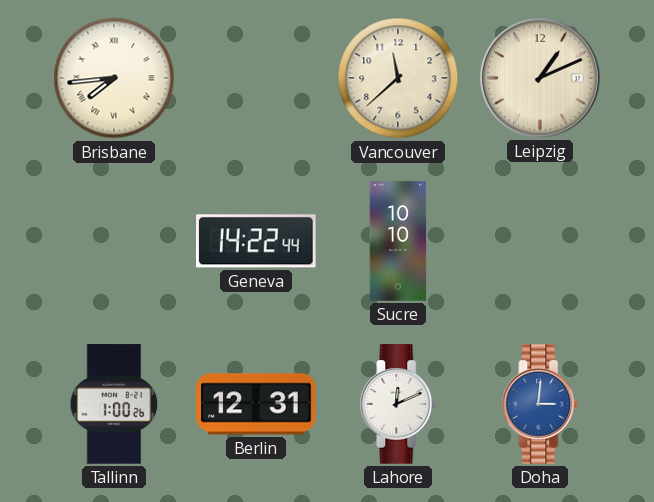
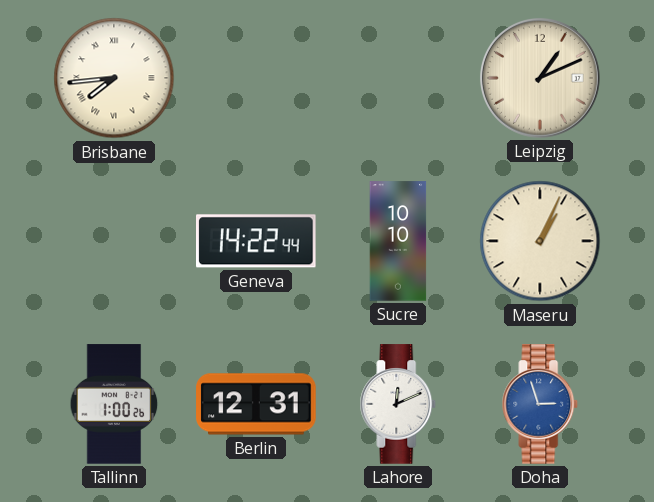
Vancouver: 11:38 -> none
Maseru: none -> 1:04
Doha: 3:01 -> 2:57
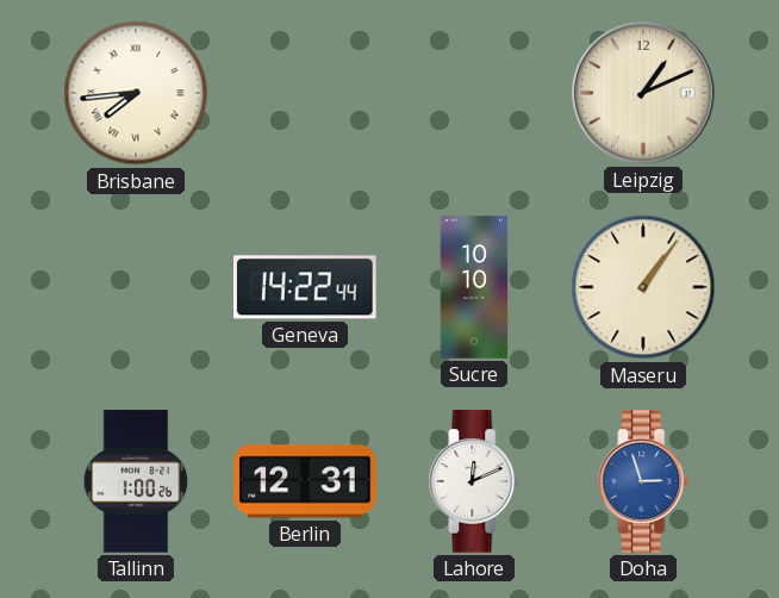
Maseru: 1:04 -> 1:06
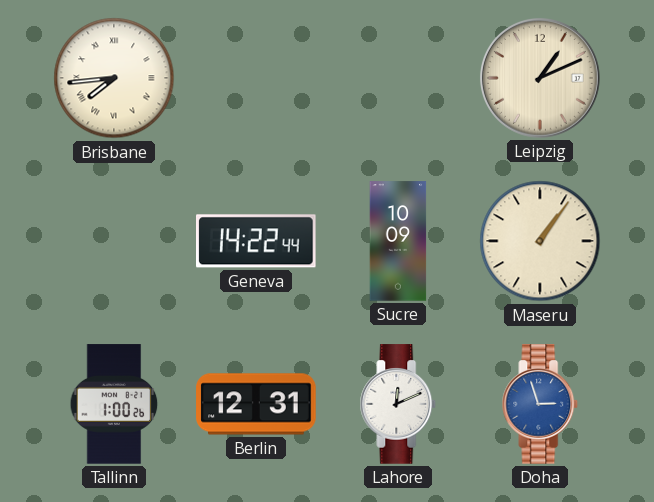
Sucre: 10:10 -> 10:09
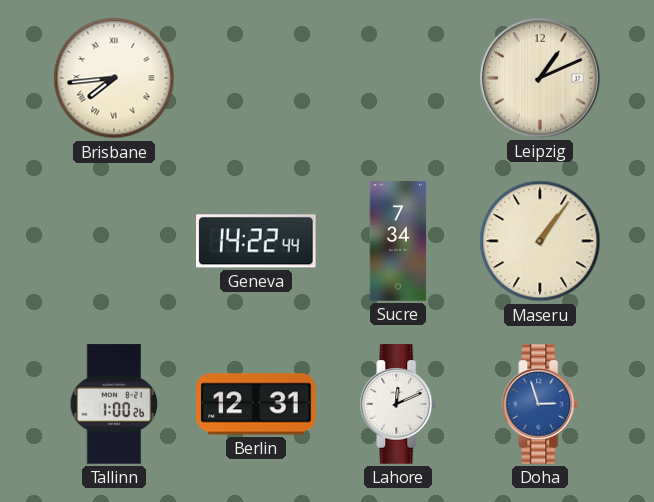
Sucre: 10:09 -> 7:34
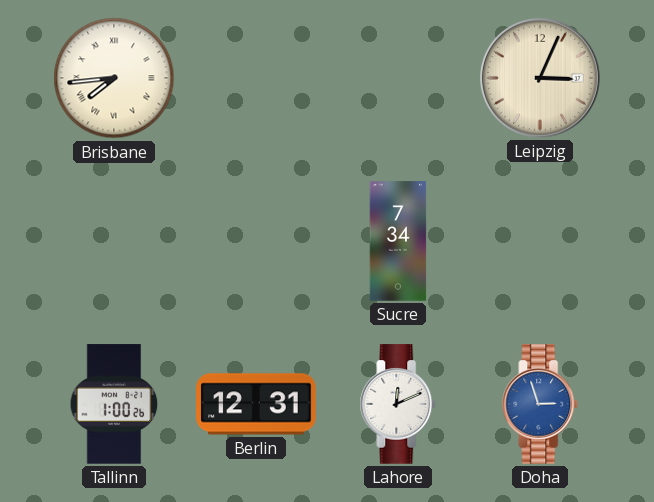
Leipzig: 1:11 -> 3:04
Geneva: 14:22 -> none
Maseru: 1:06 -> none
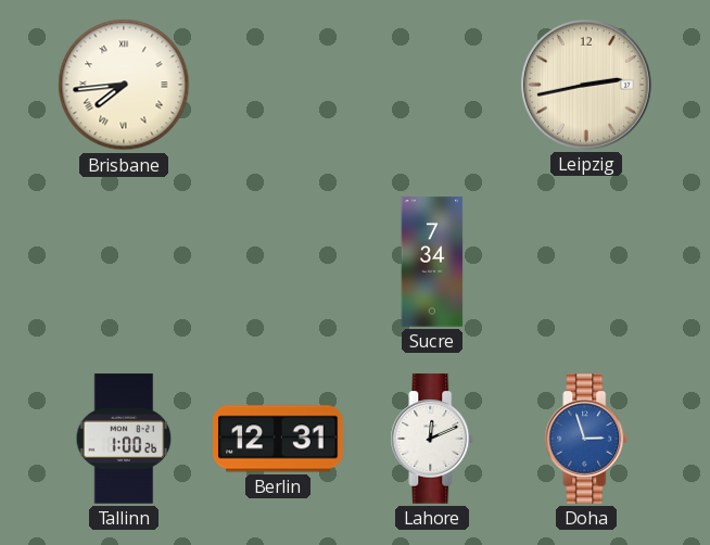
Leipzig: 3:04 -> 2:43
